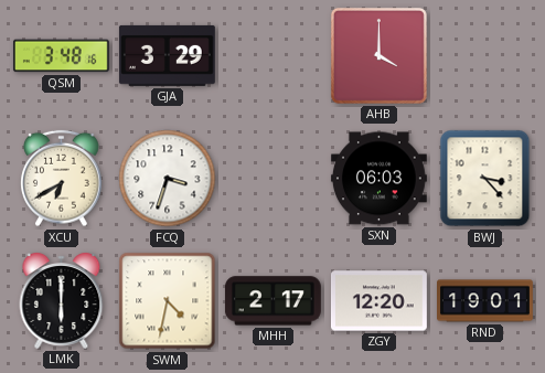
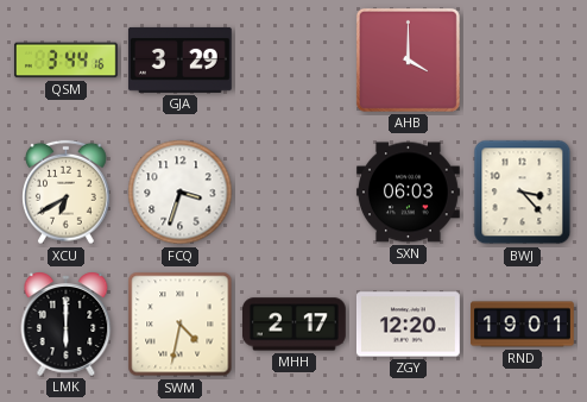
QSM: 3:48 -> 3:44
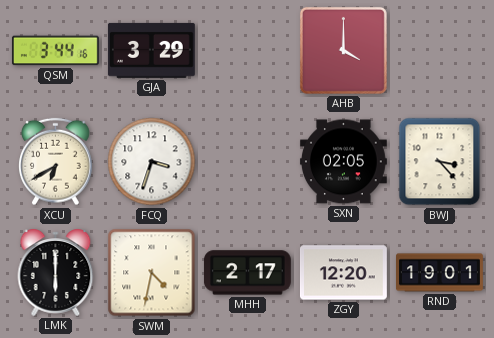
SXN: 06:03 -> 02:05
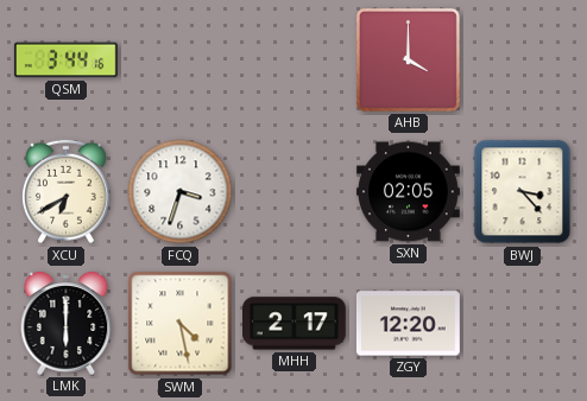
GJA: 3:29 -> none
SWM: 4:32 -> 4:28
RND: 19:01 -> none
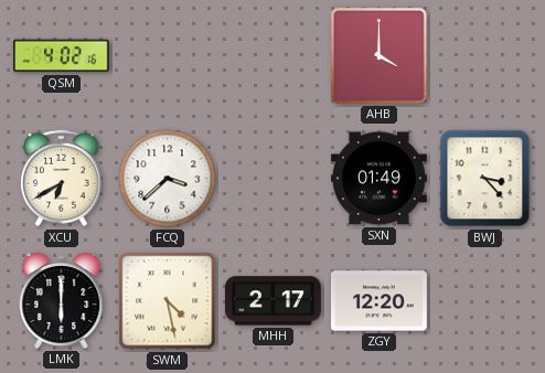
QSM: 3:44 -> 4:02
FCQ: 3:33 -> 3:38
SXN: 02:05 -> 01:49
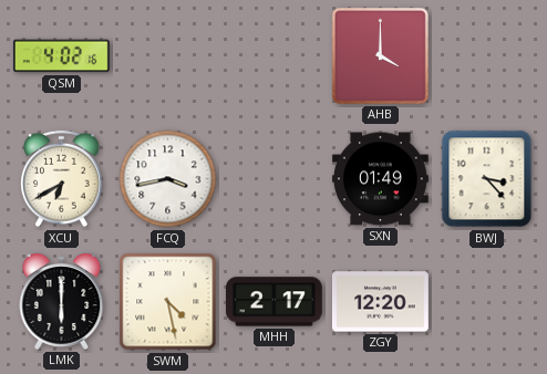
FCQ: 3:38 -> 3:43
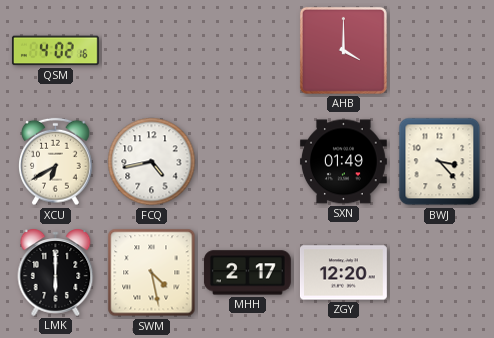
FCQ: 3:43 -> 4:43
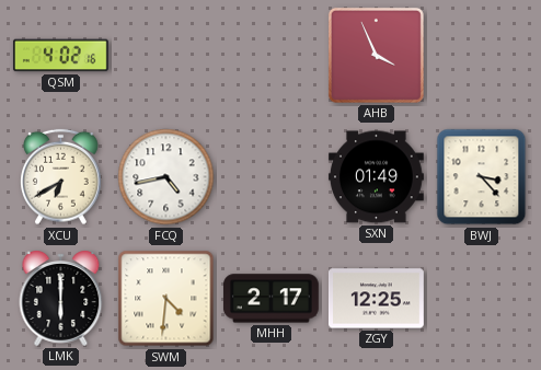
AHB: 4:00 -> 3:56
SWM: 4:28 -> 4:31
ZGY: 12:20 -> 12:25
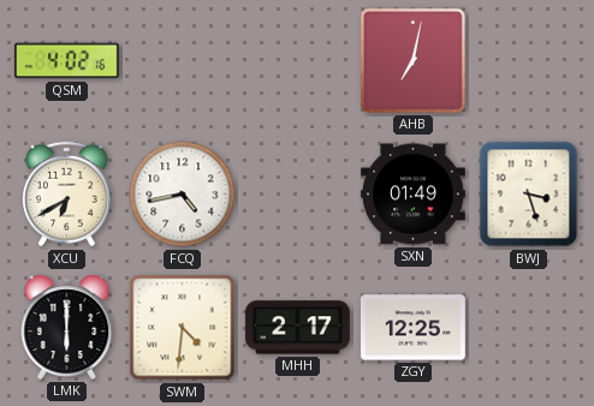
AHB: 3:56 -> 7:02
BWJ: 3:23 -> 3:27
